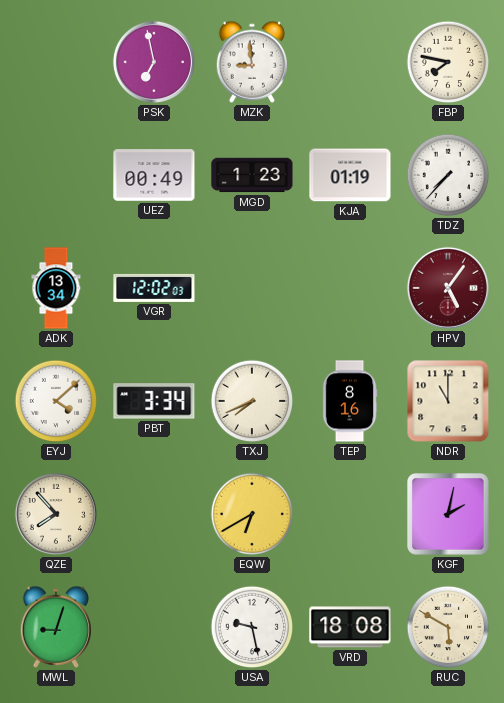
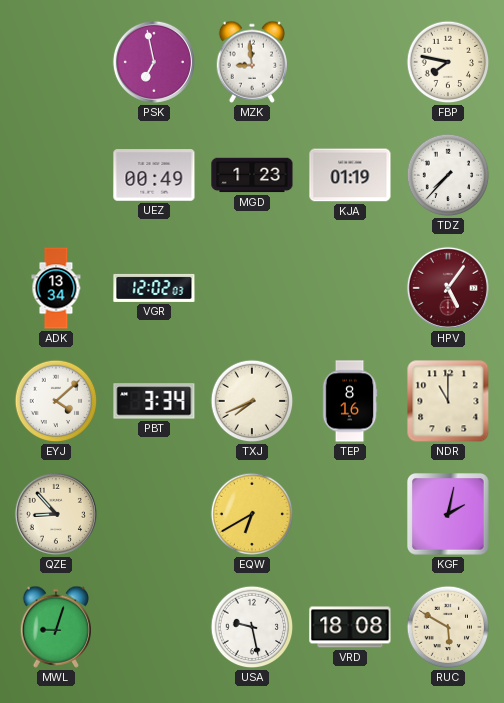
QZE: 7:53 -> 8:53
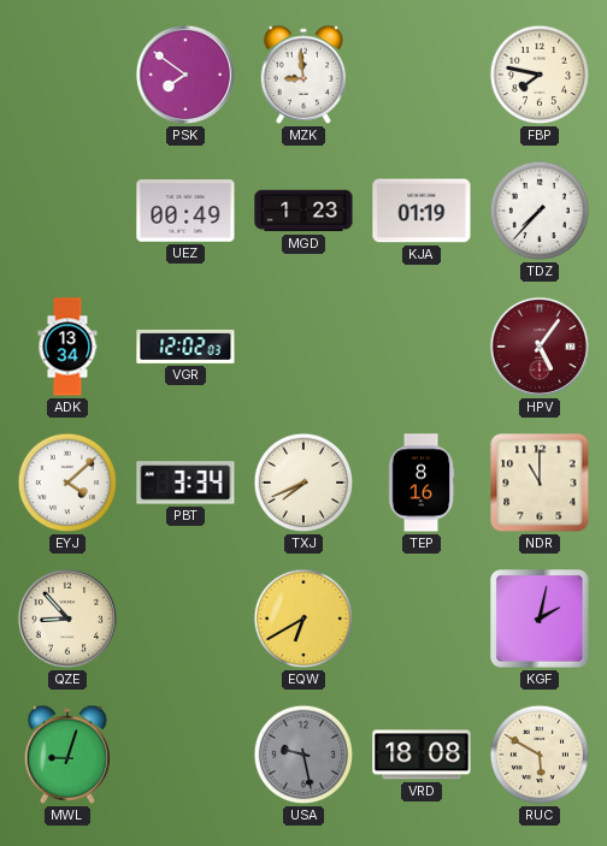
PSK: 6:58 -> 7:51
USA dial: white -> grey
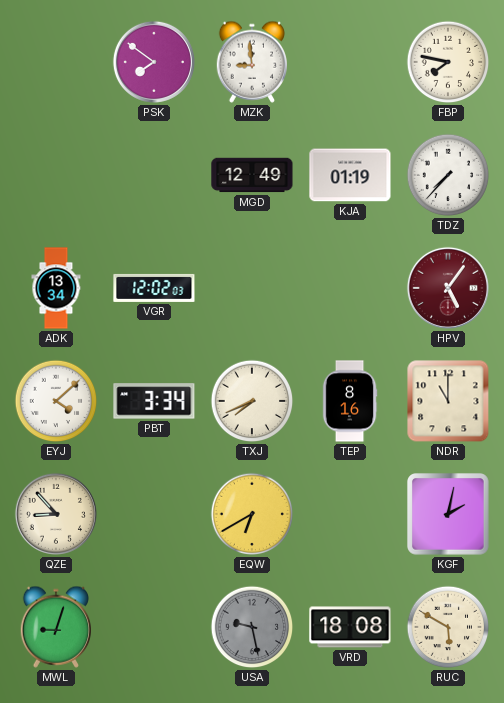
UEZ: 00:49 -> none
MGD: 1:23 -> 12:49
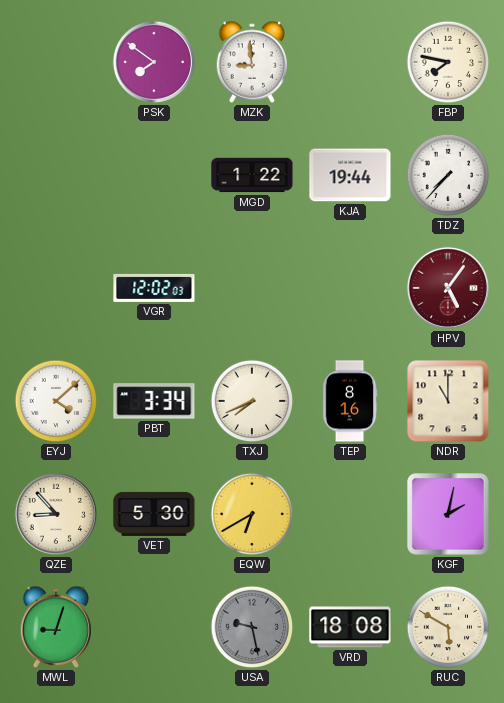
MGD: 12:49 -> 1:22
KJA: 01:19 -> 19:44
ADK: 13:34 -> none
VET: none -> 5:30
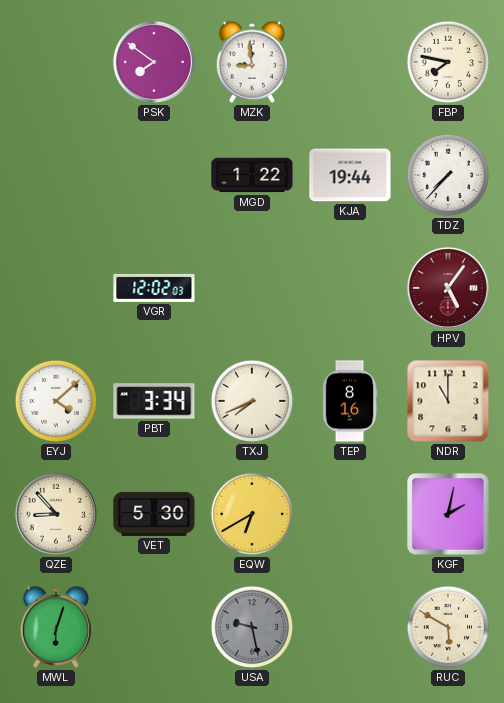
MWL: 9:03 -> 6:03
VRD: 18:08 -> none
